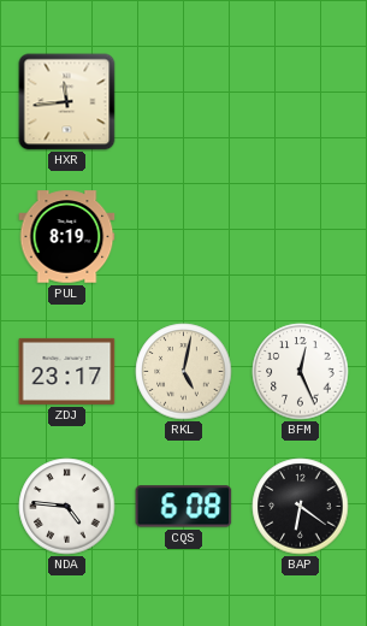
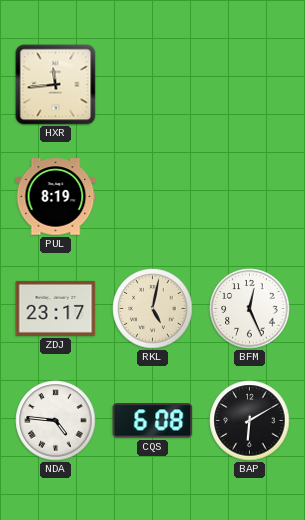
BAP: 6:21 -> 6:10
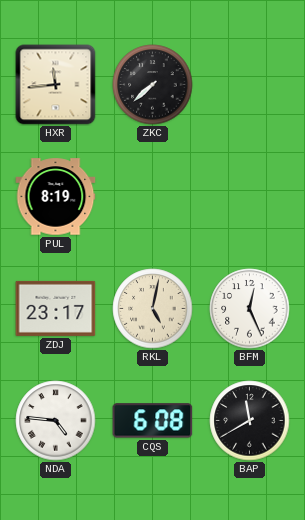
ZKC: none -> 7:38
BAP: 6:10 -> 11:40
